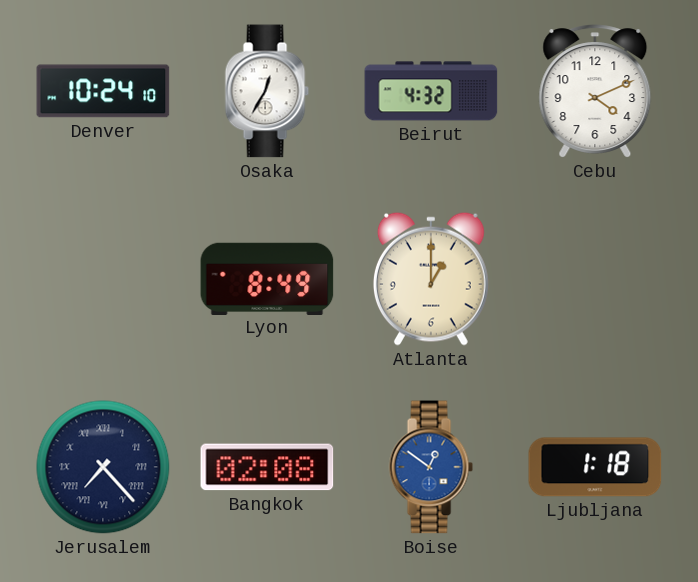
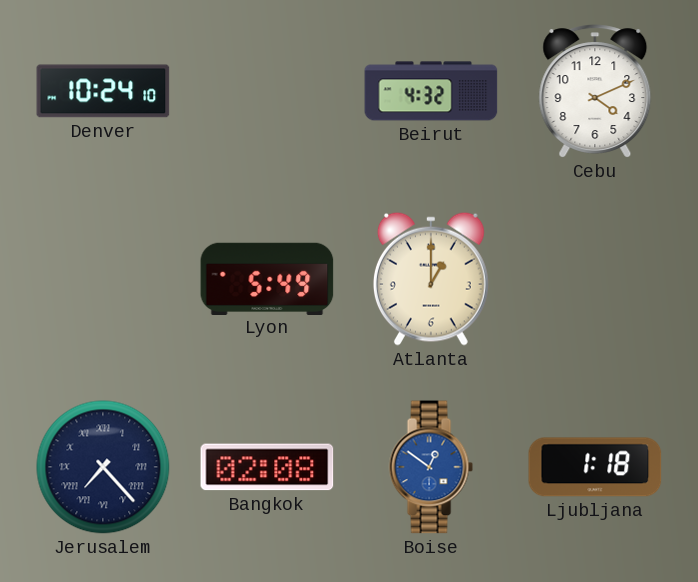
Osaka: 12:35 -> none
Lyon: 8:49 -> 5:49
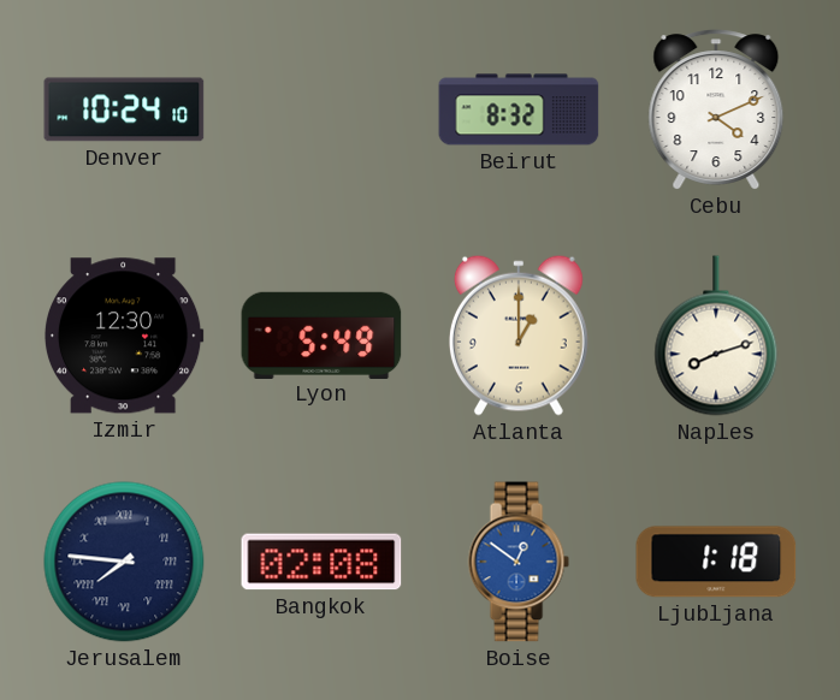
Beirut: 4:32 -> 8:32
Izmir: none -> 12:30
Naples: none -> 8:12
Jerusalem: 7:23 -> 7:46
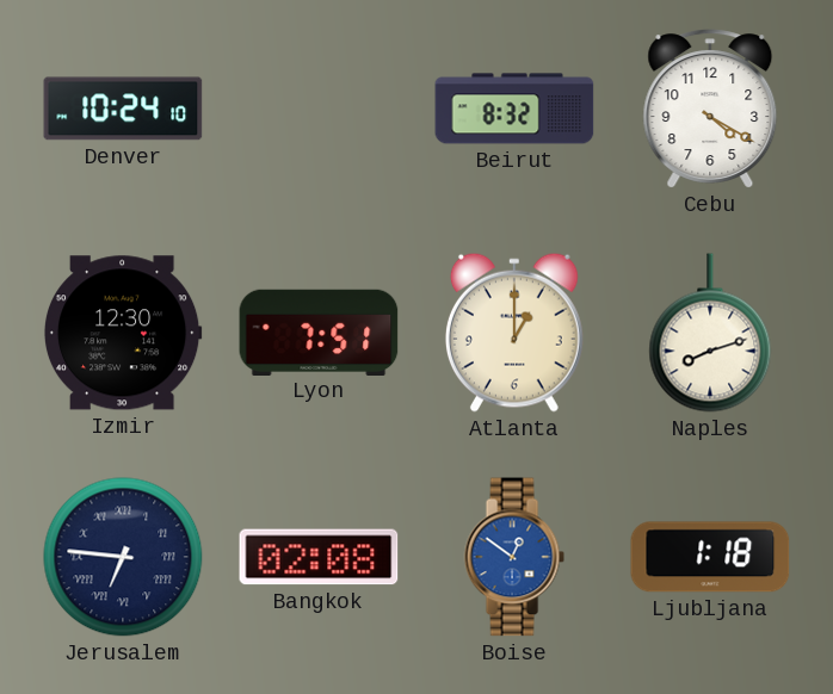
Cebu: 4:11 -> 4:20
Lyon: 5:49 -> 7:51
Jerusalem: 7:46 -> 6:46
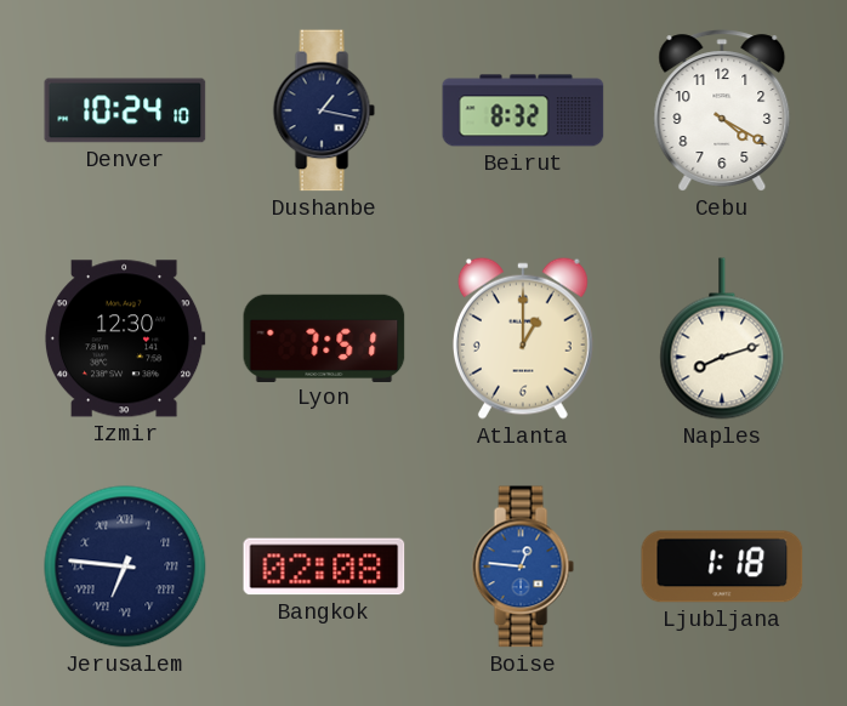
Dushanbe: none -> 1:17
Boise: 12:51 -> 12:46
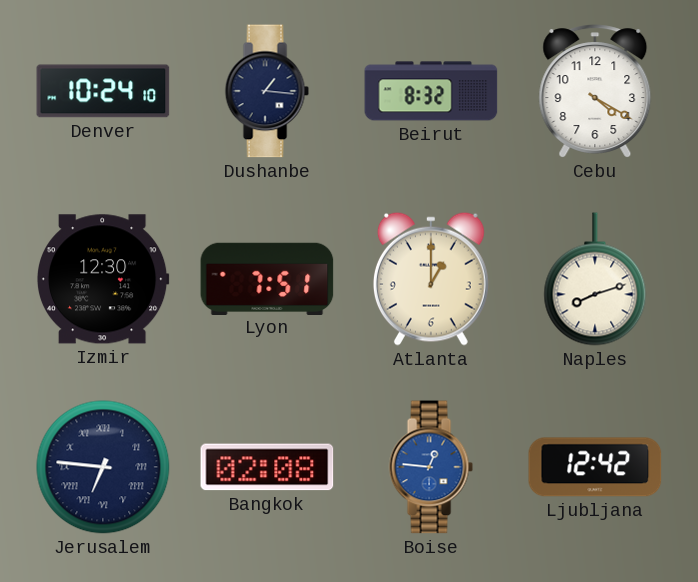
Dushanbe: 1:17 -> 1:16
Ljubljana: 1:18 -> 12:42
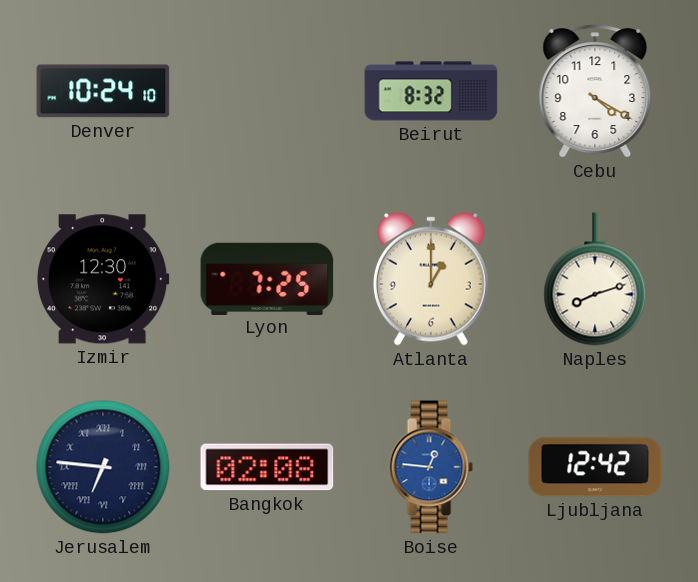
Dushanbe: 1:16 -> none
Lyon: 7:51 -> 7:25
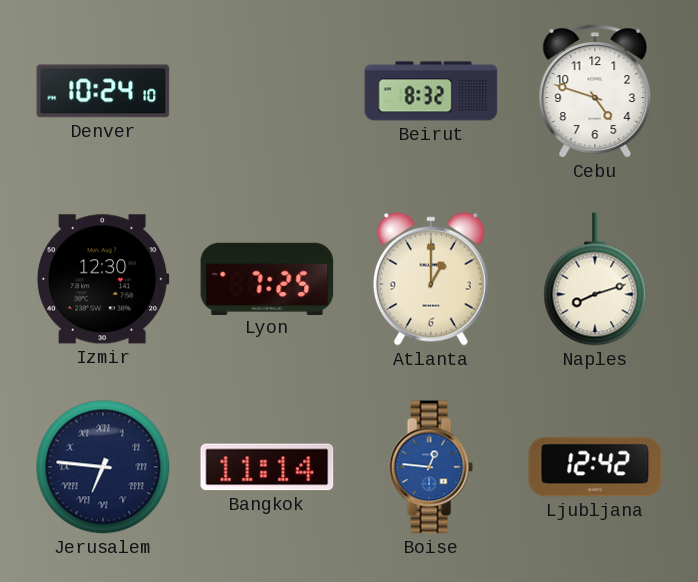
Cebu: 4:20 -> 4:48
Bangkok: 02:08 -> 11:14
